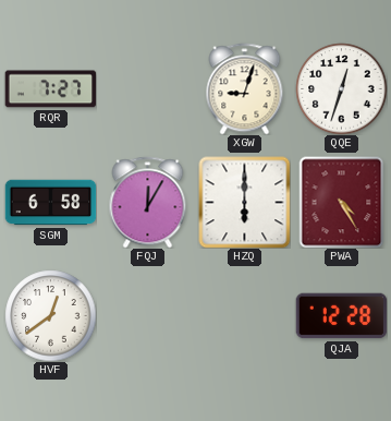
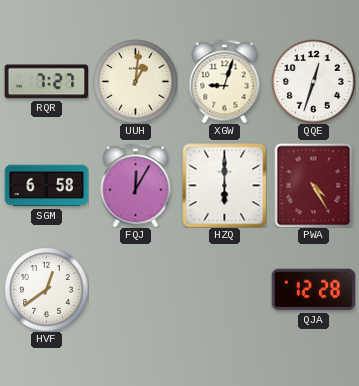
UUH: none -> 1:01
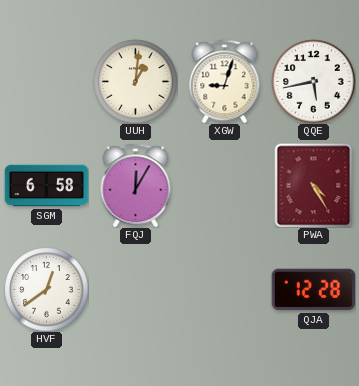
RQR: 7:27 -> none
QQE: 12:33 -> 5:43
HZQ: 6:00 -> none
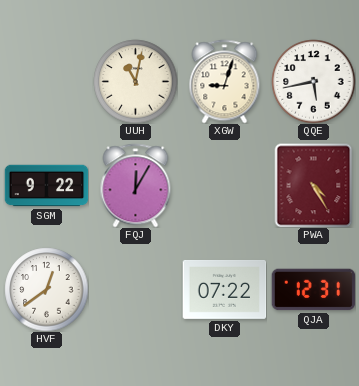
UUH: 1:01 -> 11:02
SGM: 6:58 -> 9:22
DKY: none -> 07:22
QJA: 12:28 -> 12:31
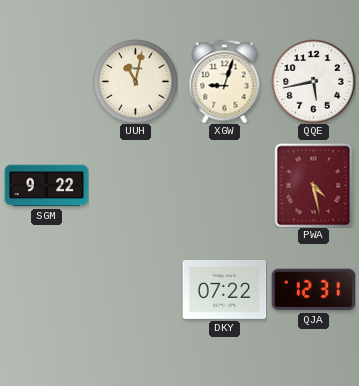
FQJ: 12:05 -> none
PWA: 4:25 -> 4:28
HVF: 12:39 -> none
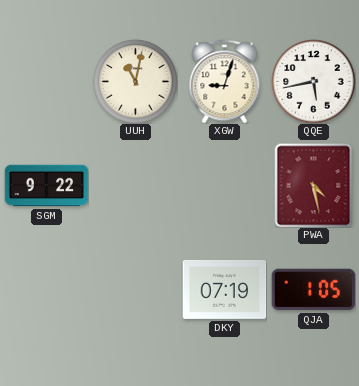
DKY: 07:22 -> 07:19
QJA: 12:31 -> 1:05
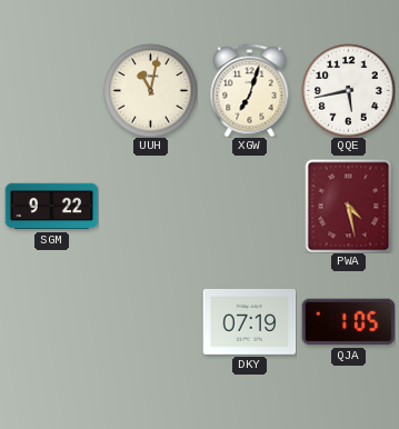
XGW: 9:03 -> 7:03
